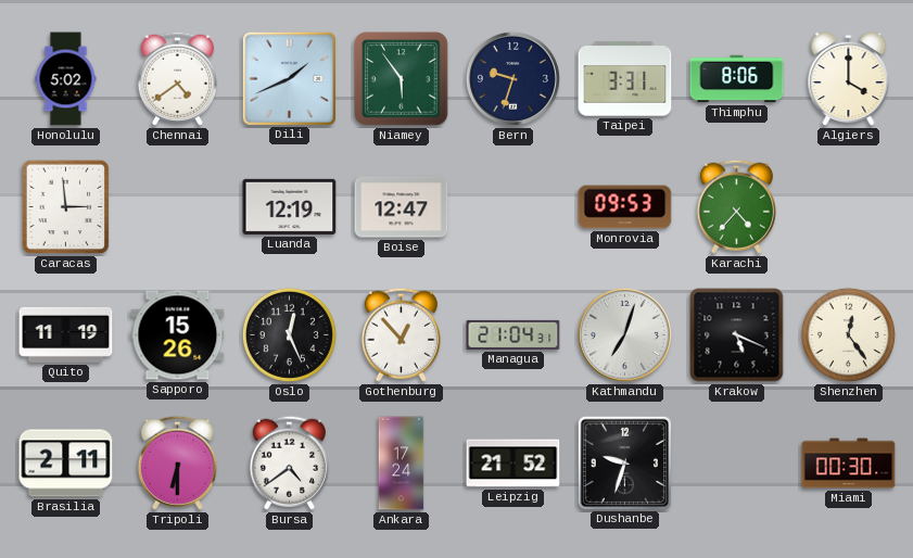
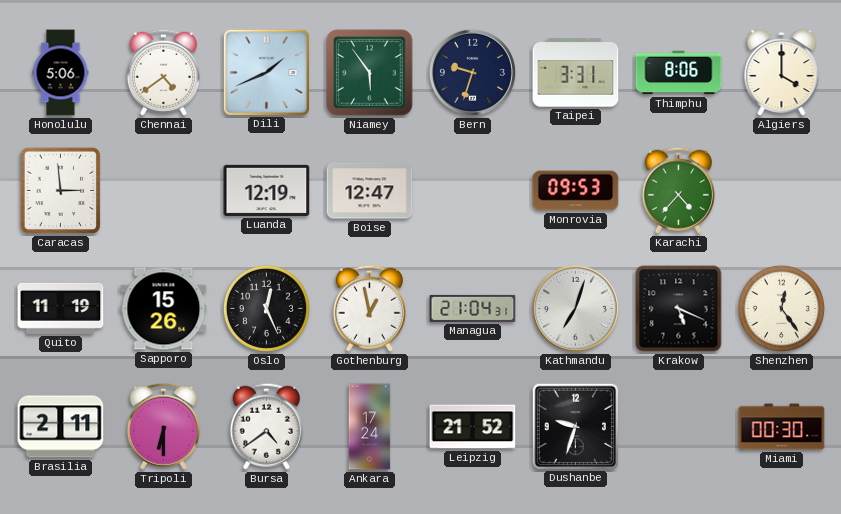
Honolulu: 5:02 -> 5:06
Gothenburg: 12:53 -> 12:58
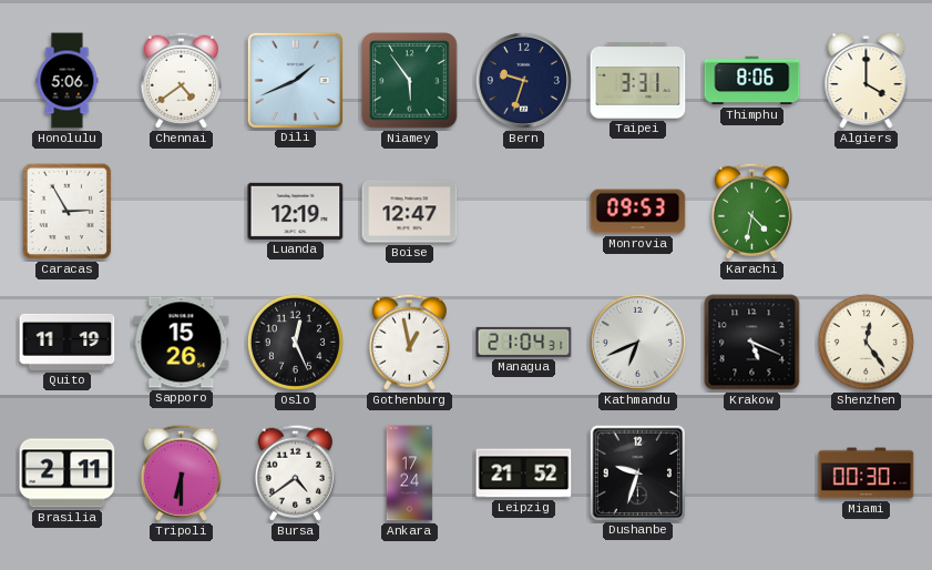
Caracas: 2:59 -> 2:55
Karachi: 4:37 -> 4:32
Kathmandu: 7:03 -> 6:41
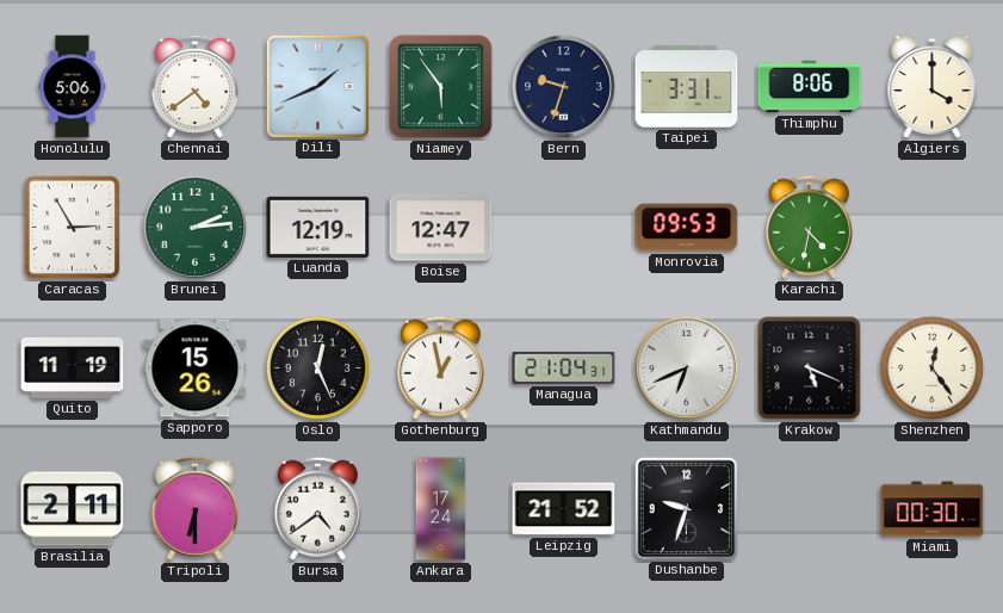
Brunei: none -> 2:14
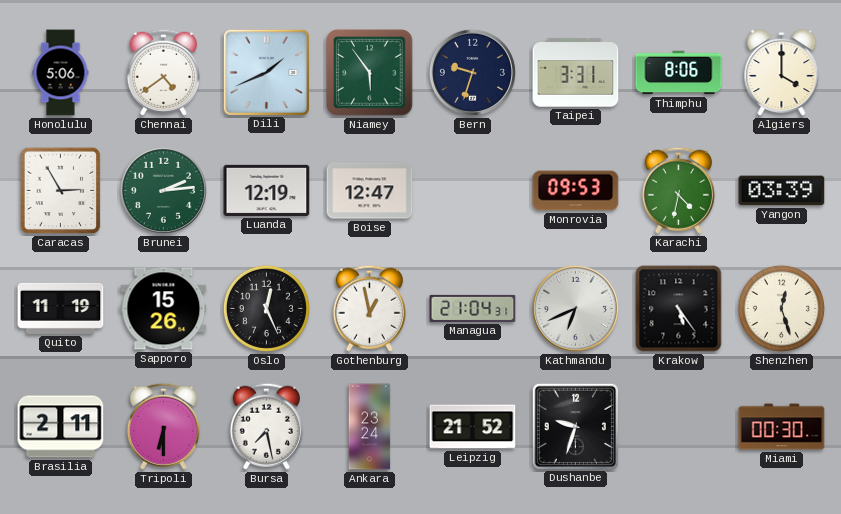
Yangon: none -> 03:39
Krakow: 5:19 -> 5:24
Shenzhen: 12:24 -> 12:27
Bursa: 4:39 -> 7:28
Ankara: 17:24 -> 23:24
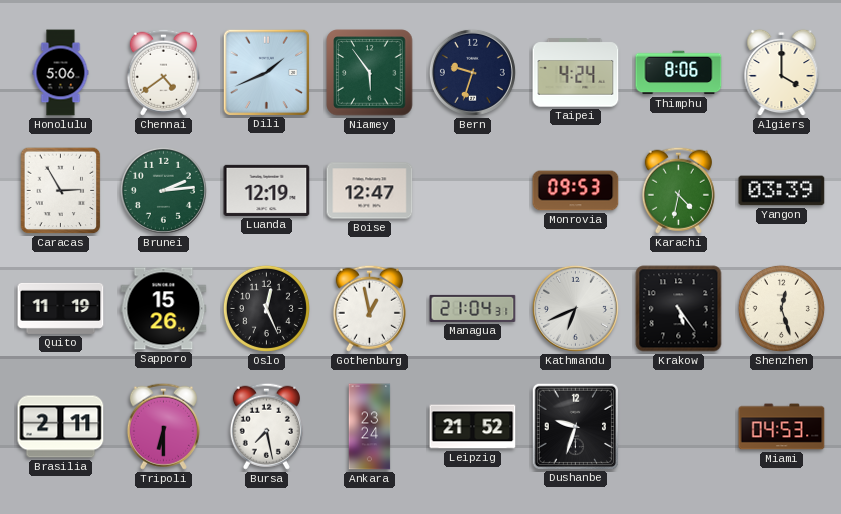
Taipei: 3:31 -> 4:24
Miami: 00:30 -> 04:53
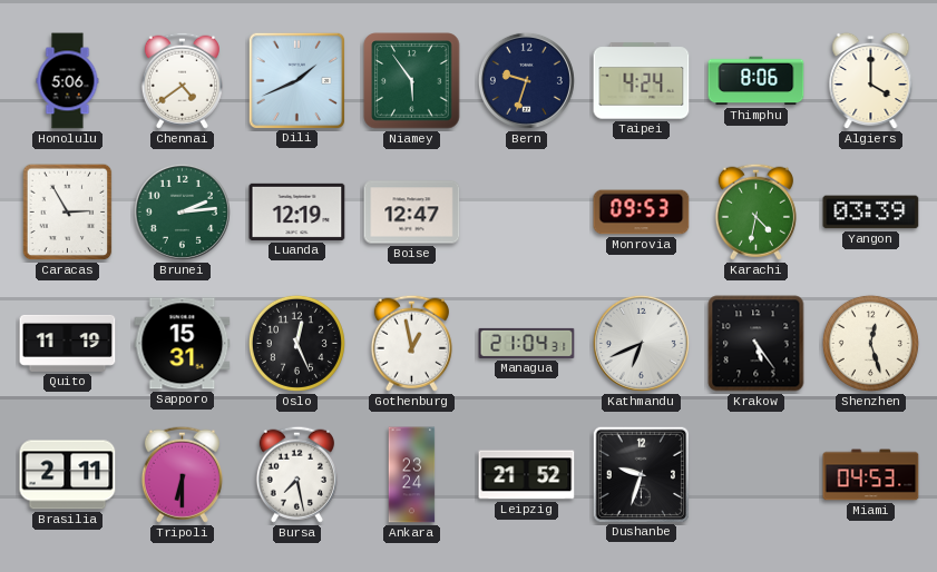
Sapporo: 15:26 -> 15:31
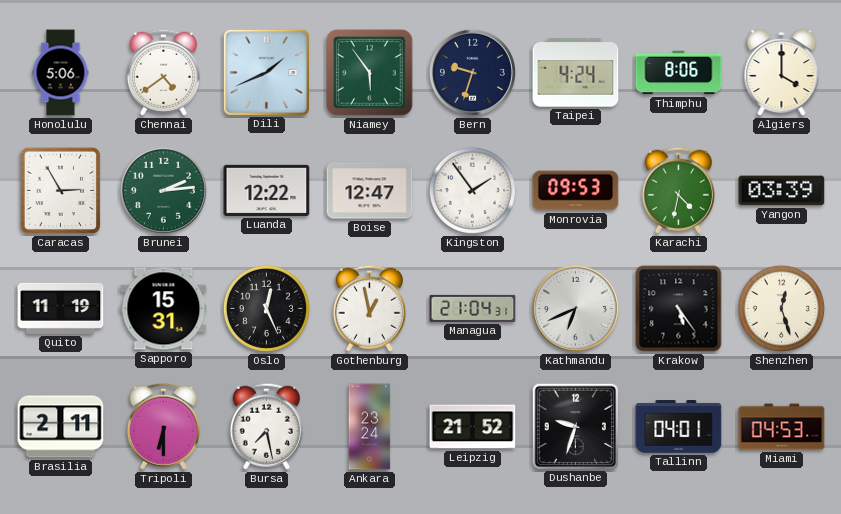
Luanda: 12:19 -> 12:22
Kingston: none -> 1:54
Tallinn: none -> 04:01
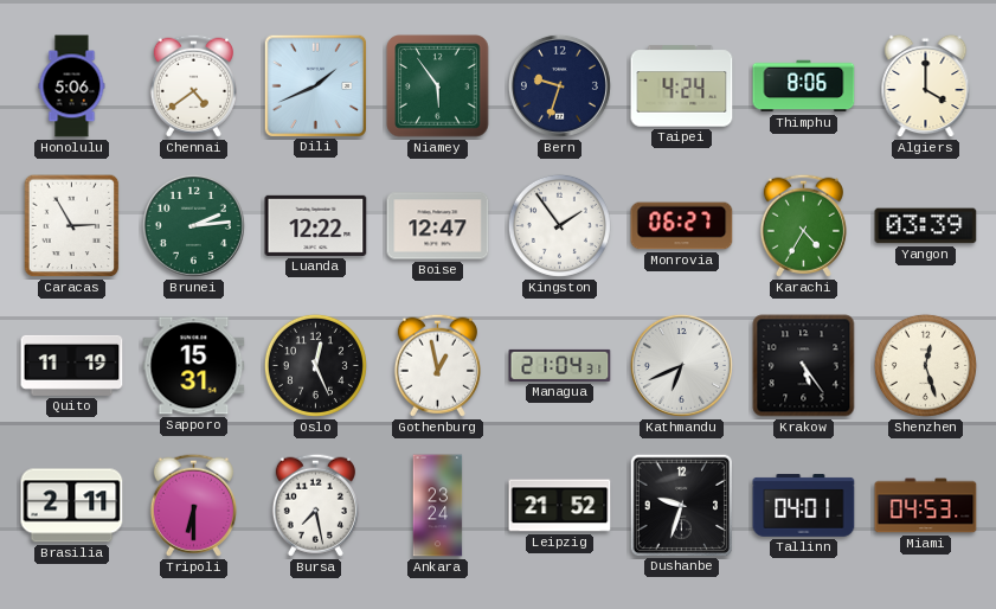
Monrovia: 09:53 -> 06:27
Karachi: 4:32 -> 4:35
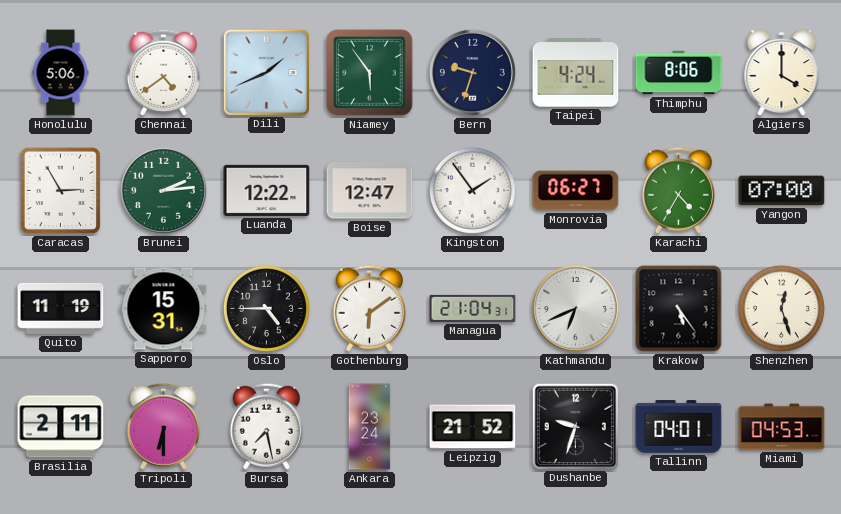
Yangon: 03:39 -> 07:00
Oslo: 12:26 -> 4:45
Gothenburg: 12:58 -> 6:09
